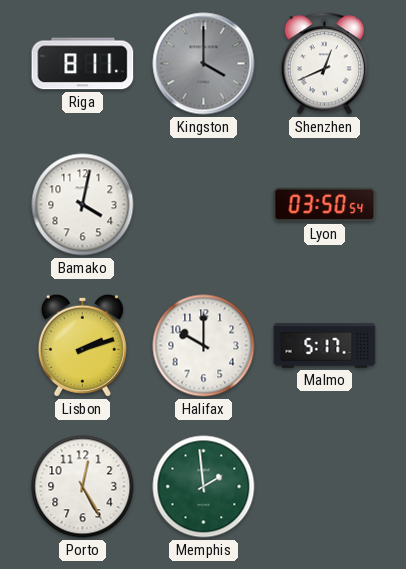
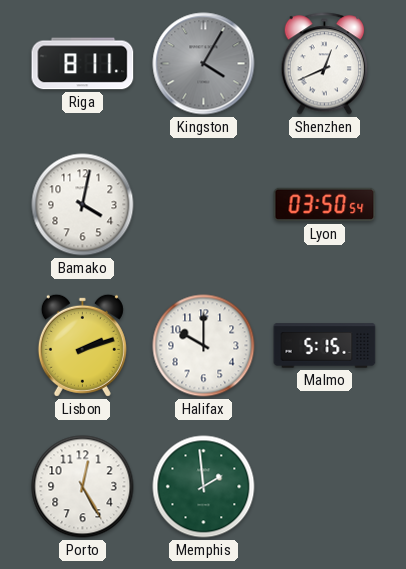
Kingston: 4:00 -> 4:05
Malmo: 5:17 -> 5:15
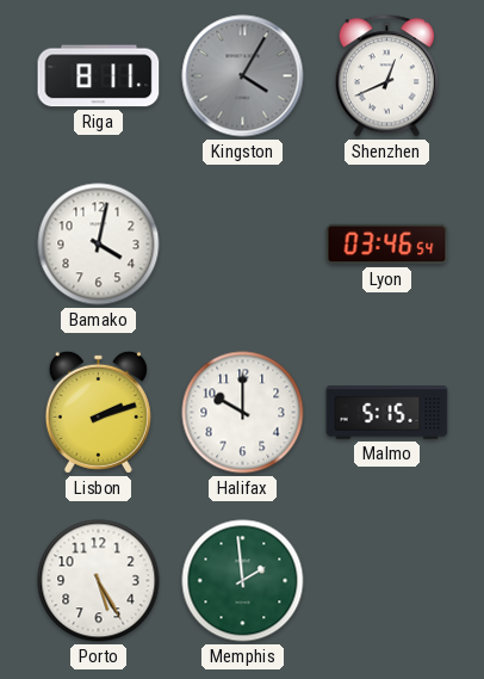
Lyon: 03:50 -> 03:46
Porto: 12:25 -> 5:25
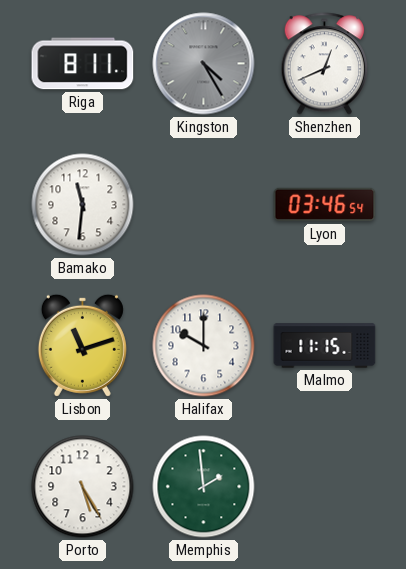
Kingston: 4:05 -> 4:25
Bamako: 4:02 -> 11:31
Lisbon: 2:12 -> 11:12
Malmo: 5:15 -> 11:15
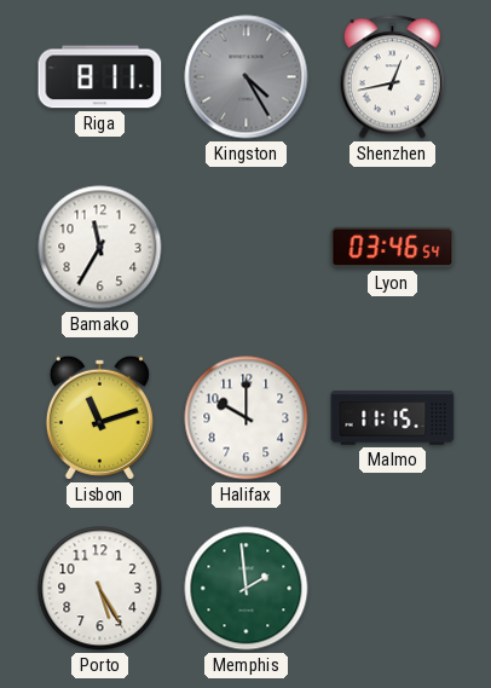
Shenzhen: 12:41 -> 12:43
Bamako: 11:31 -> 11:35
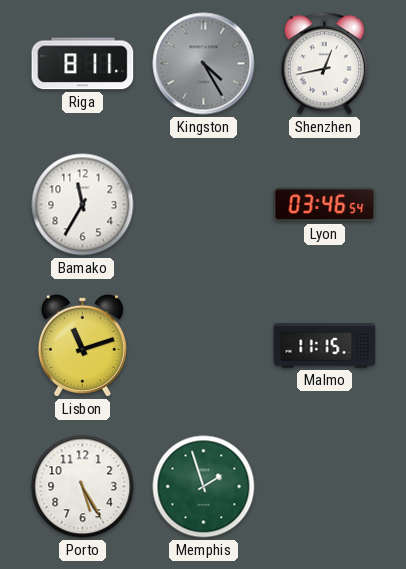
Halifax: 10:00 -> none
Memphis: 1:59 -> 1:57
